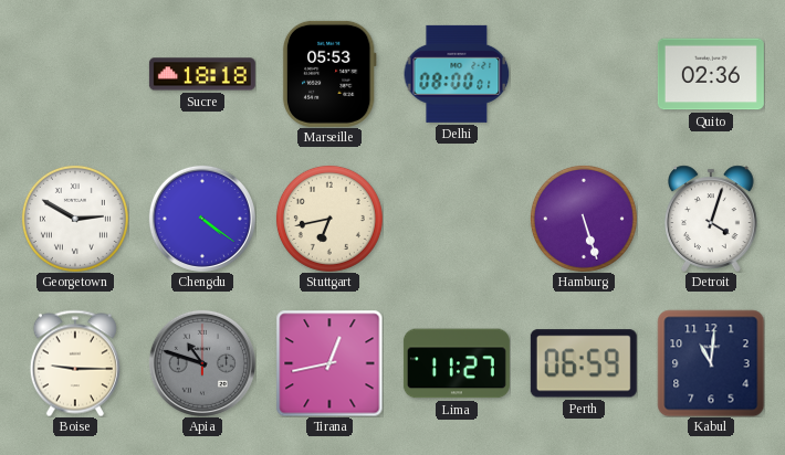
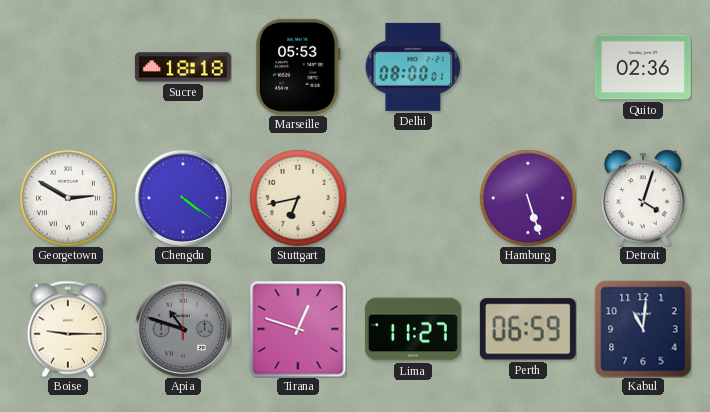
Tirana: 12:43 -> 12:48
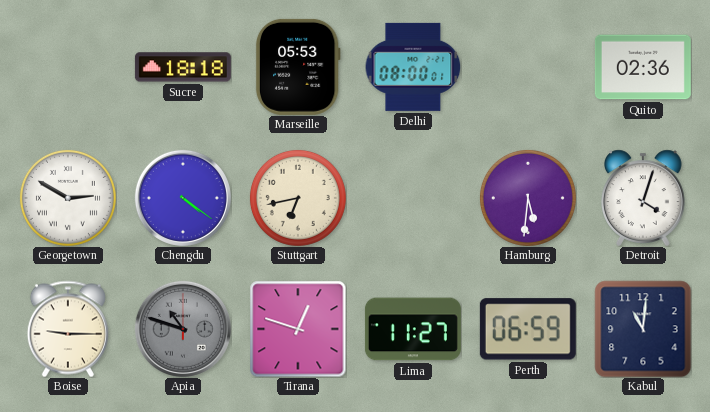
Hamburg: 5:27 -> 5:31
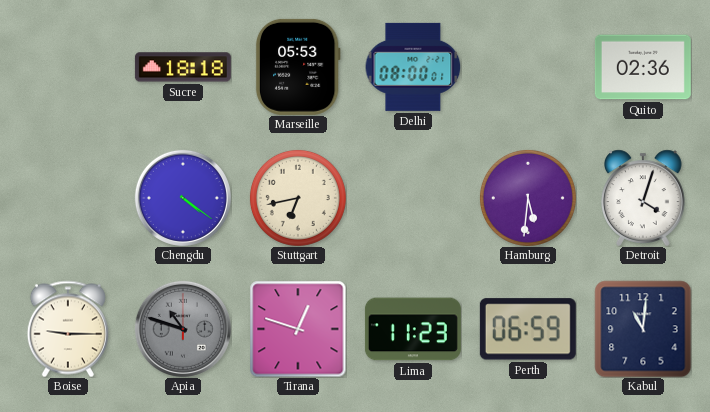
Georgetown: 2:50 -> none
Lima: 11:27 -> 11:23
